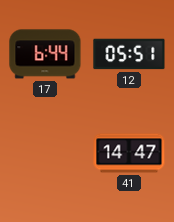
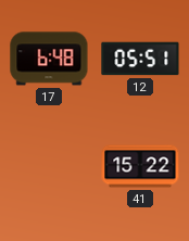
17: 6:44 -> 6:48
41: 14:47 -> 15:22
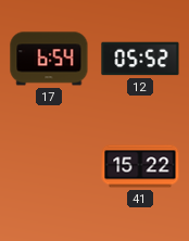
17: 6:48 -> 6:54
12: 05:51 -> 05:52
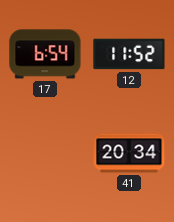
12: 05:52 -> 11:52
41: 15:22 -> 20:34
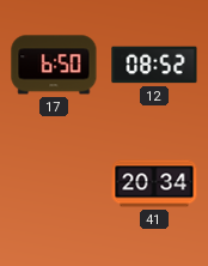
17: 6:54 -> 6:50
12: 11:52 -> 08:52
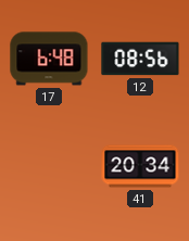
17: 6:50 -> 6:48
12: 08:52 -> 08:56
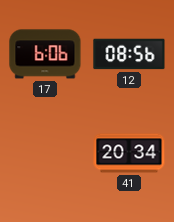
17: 6:48 -> 6:06
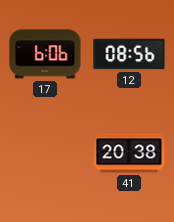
41: 20:34 -> 20:38
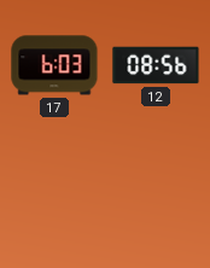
17: 6:06 -> 6:03
41: 20:38 -> none
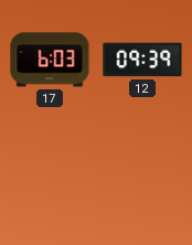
12: 08:56 -> 09:39
